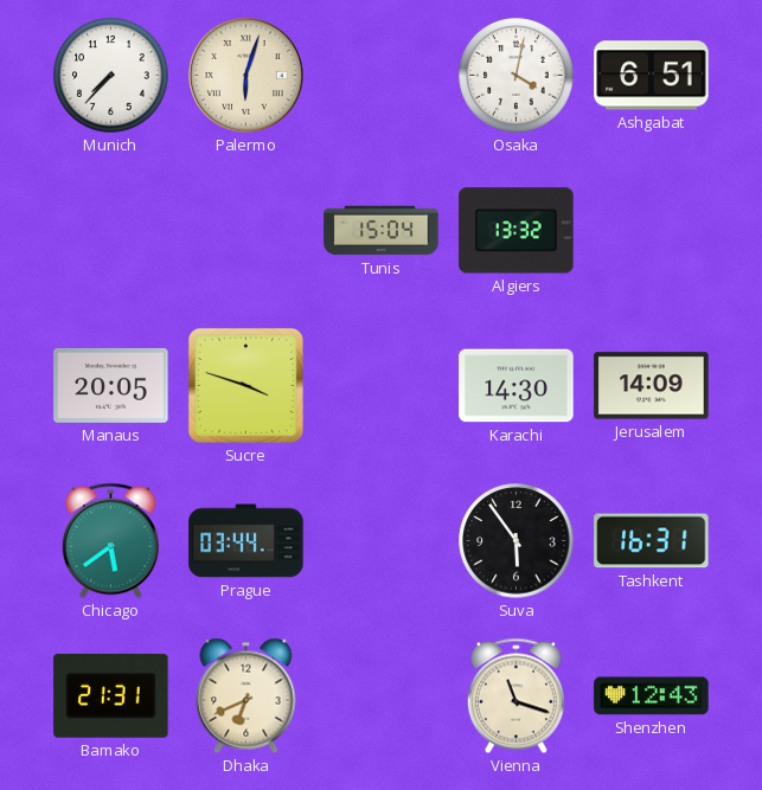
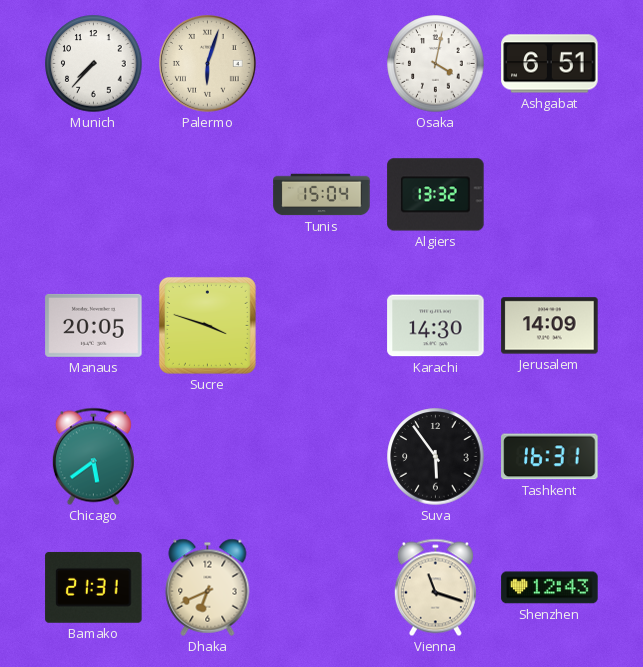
Prague: 03:44 -> none
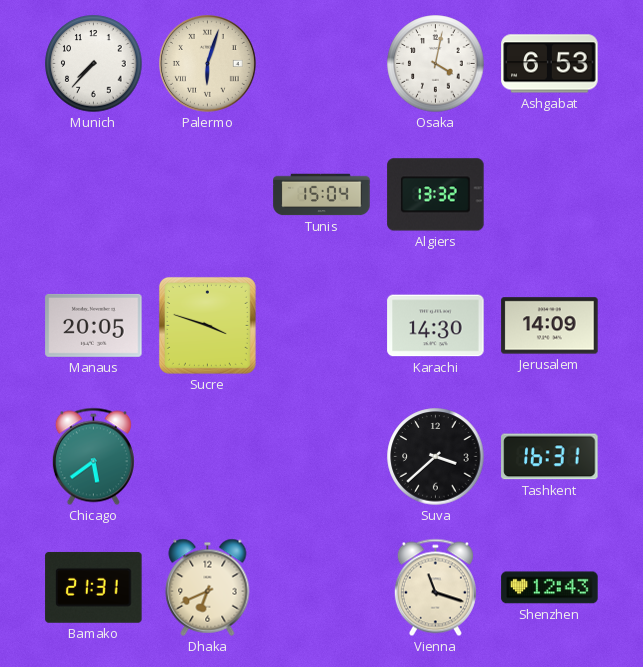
Ashgabat: 6:51 -> 6:53
Suva: 5:54 -> 3:38
